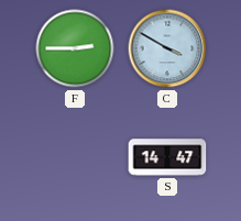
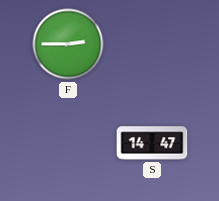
C: 3:50 -> none
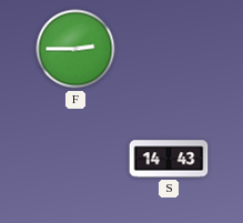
S: 14:47 -> 14:43
